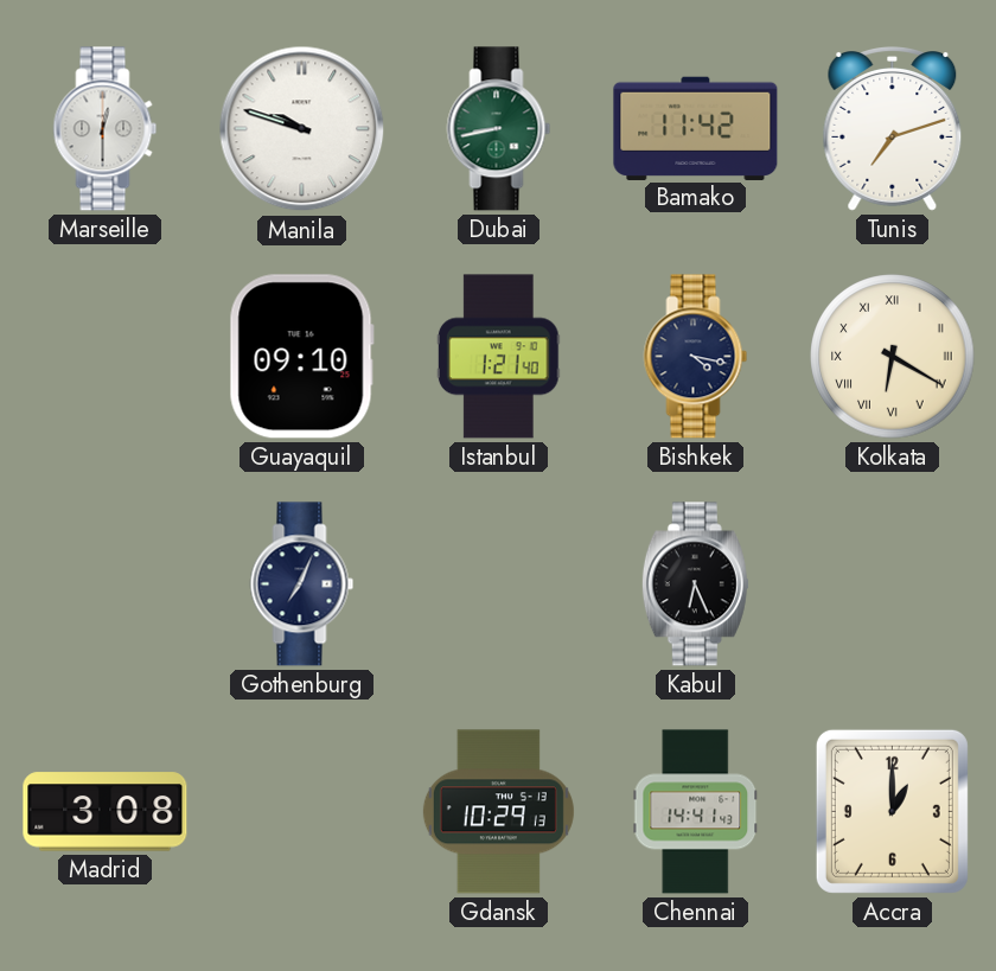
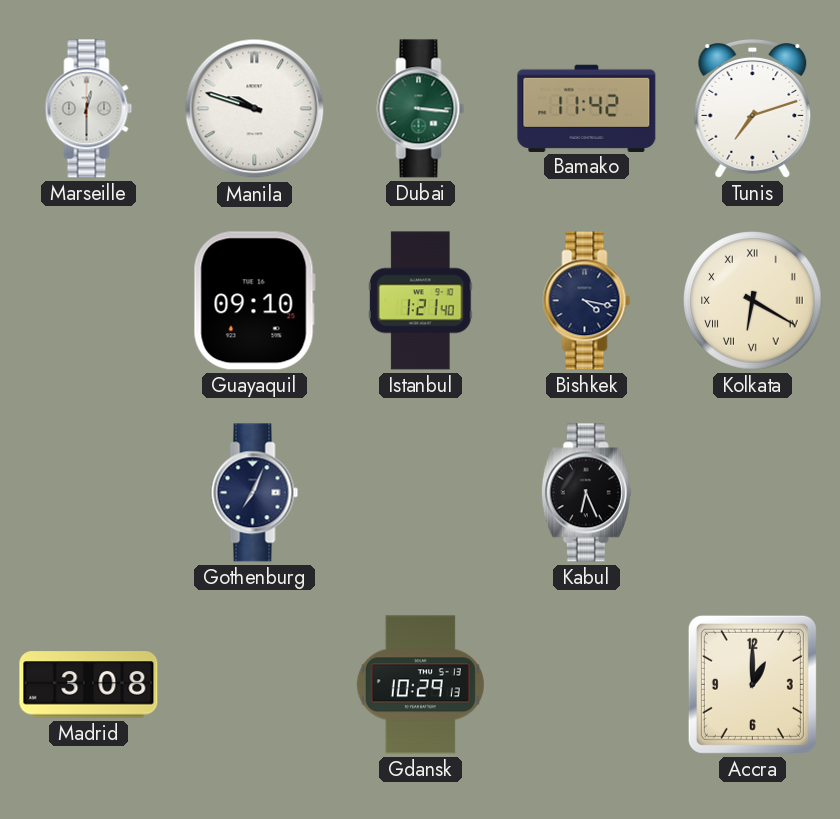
Dubai: 8:43 -> 3:16
Chennai: 14:41 -> none
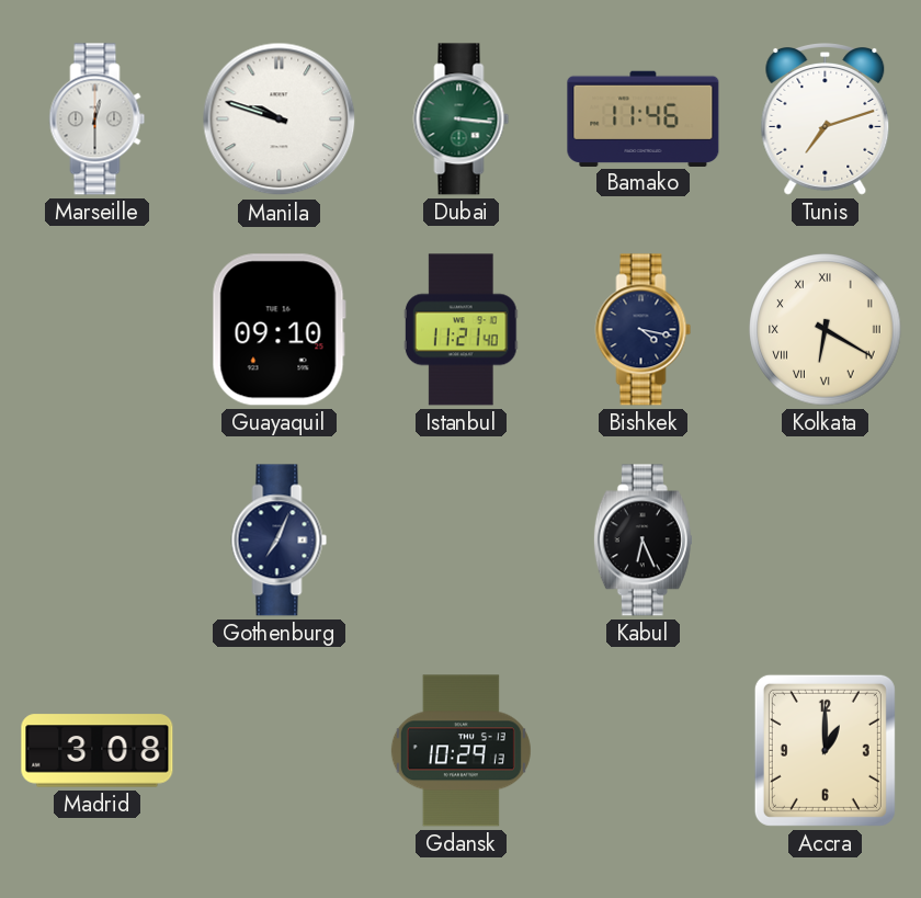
Bamako: 11:42 -> 11:46
Istanbul: 1:21 -> 11:21
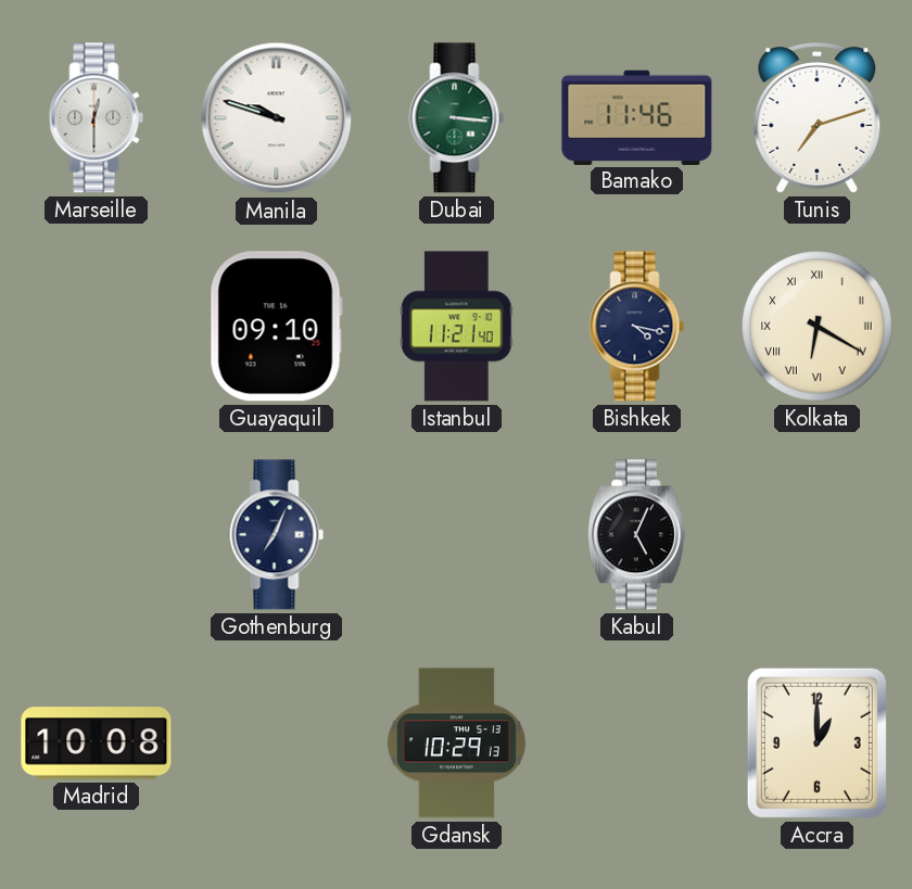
Kabul: 6:26 -> 5:04
Madrid: 3:08 -> 10:08
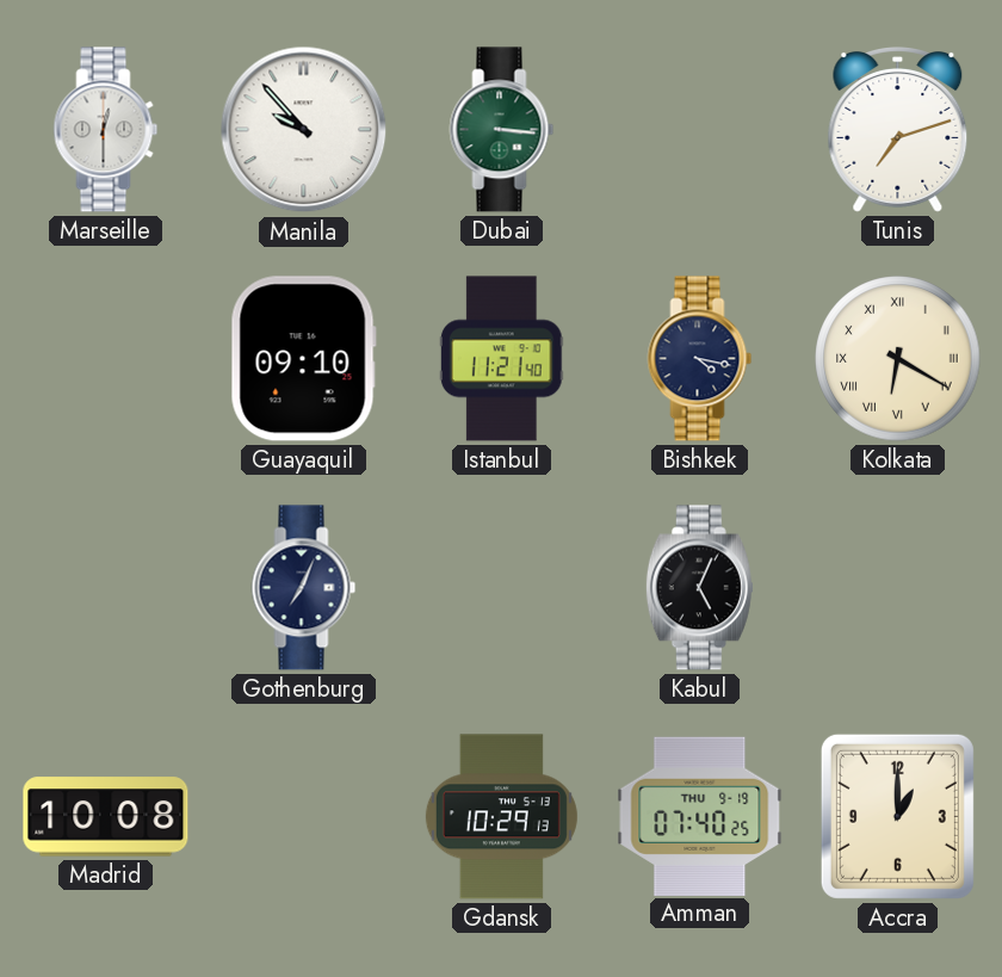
Manila: 9:48 -> 9:53
Bamako: 11:46 -> none
Amman: none -> 07:40
